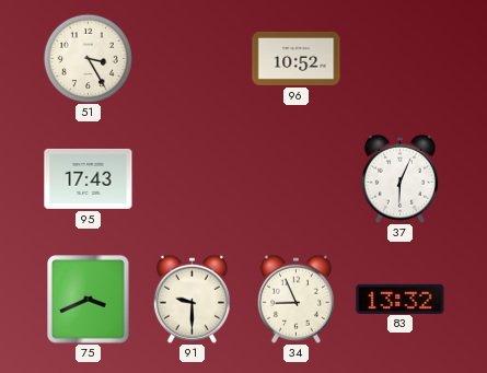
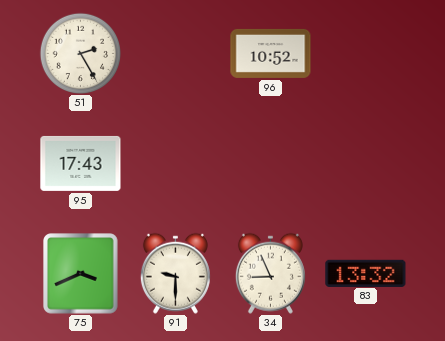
51: 3:25 -> 2:25
37: 6:04 -> none
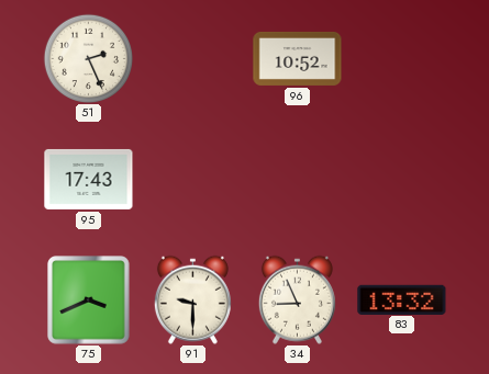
51: 2:25 -> 2:26
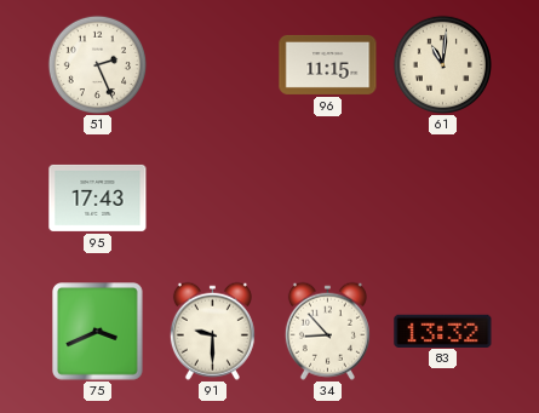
96: 10:52 -> 11:15
61: none -> 11:01
34: 8:56 -> 8:53
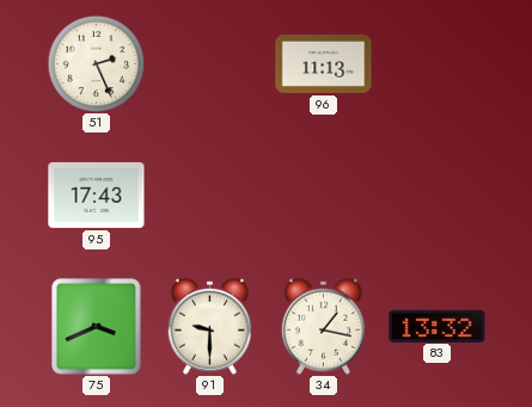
96: 11:15 -> 11:13
61: 11:01 -> none
34: 8:53 -> 1:17
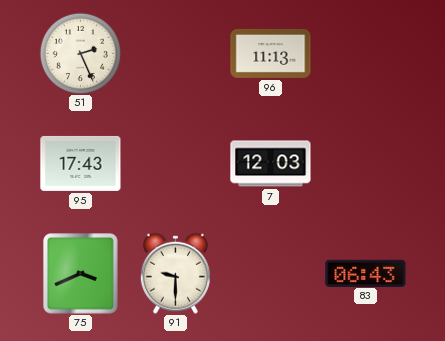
7: none -> 12:03
34: 1:17 -> none
83: 13:32 -> 06:43
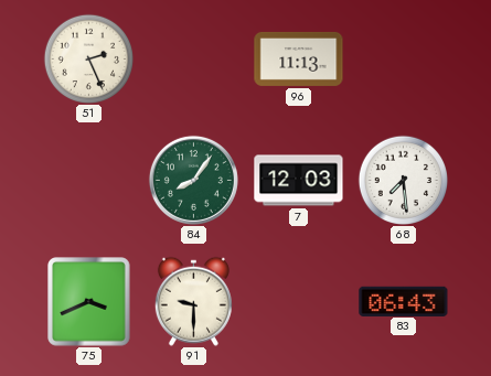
95: 17:43 -> none
84: none -> 8:06
68: none -> 7:29
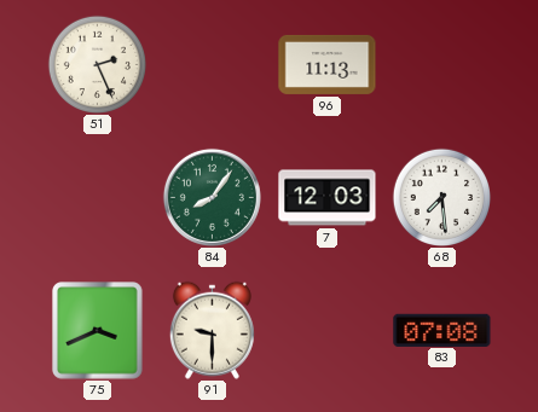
83: 06:43 -> 07:08
